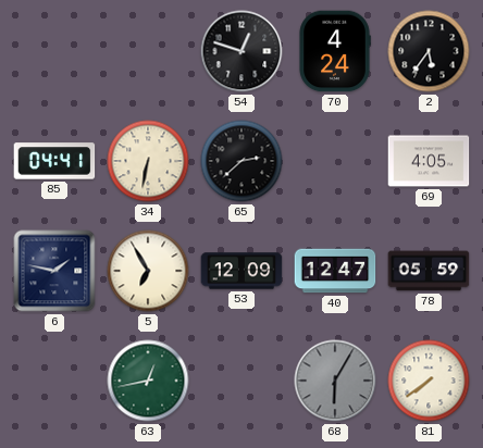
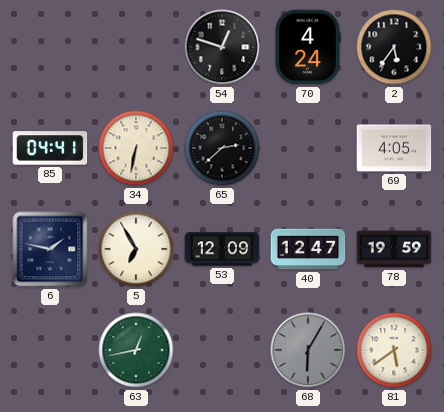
78: 05:59 -> 19:59
81: 7:39 -> 5:39
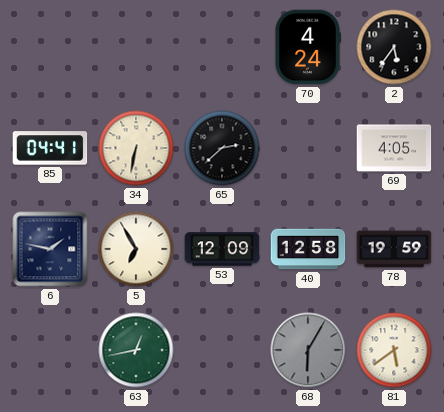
54: 12:48 -> none
40: 12:47 -> 12:58
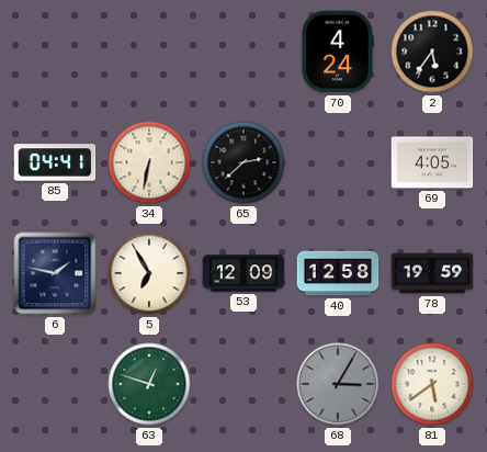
63: 12:43 -> 12:48
68: 6:05 -> 3:05
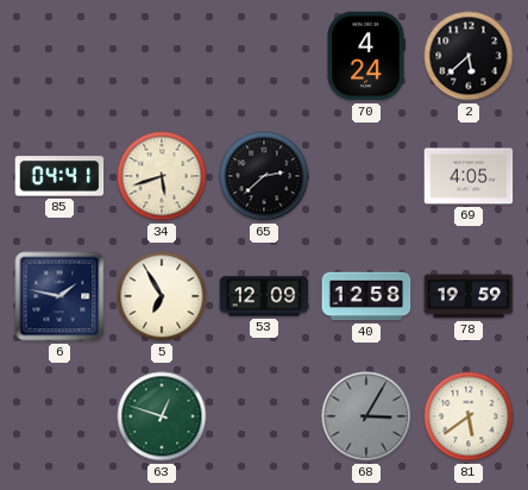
2: 5:36 -> 5:38
34: 6:32 -> 5:42
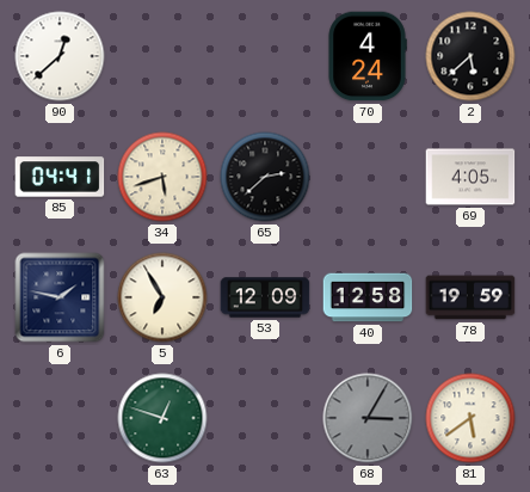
90: none -> 12:38
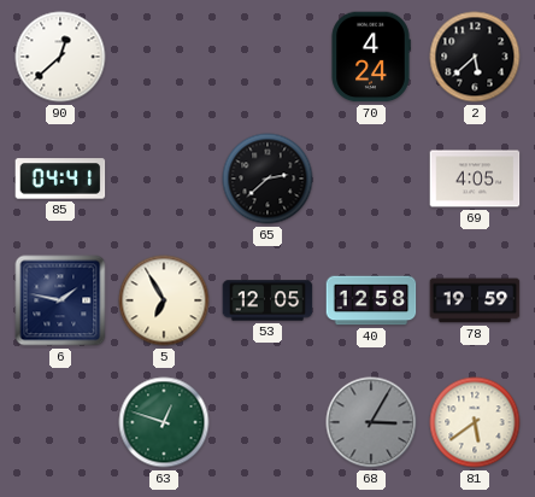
34: 5:42 -> none
53: 12:09 -> 12:05
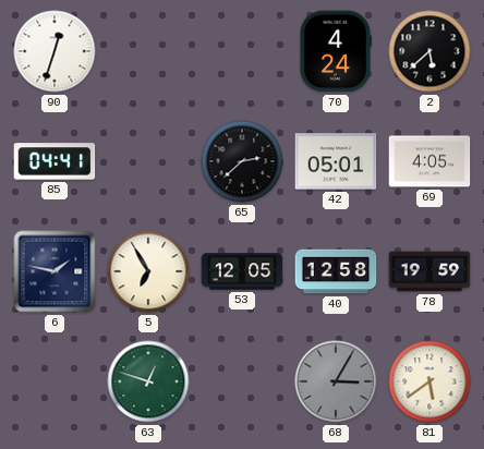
90: 12:38 -> 12:33
42: none -> 05:01
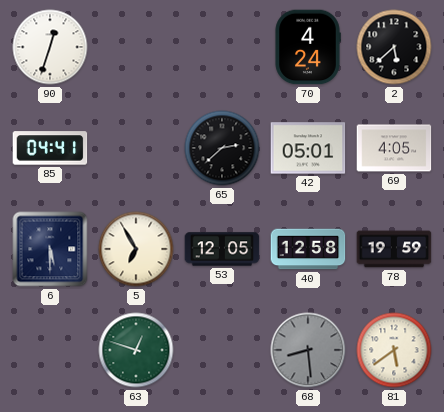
6: 1:47 -> 5:30
68: 3:05 -> 8:29
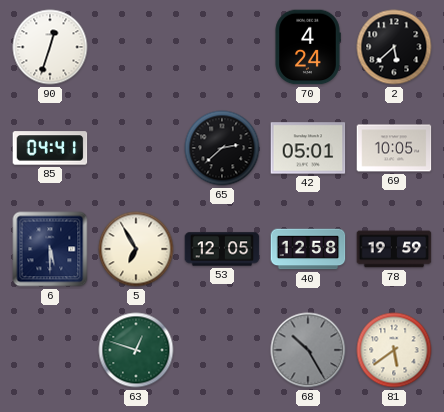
69: 4:05 -> 10:05
68: 8:29 -> 10:25
